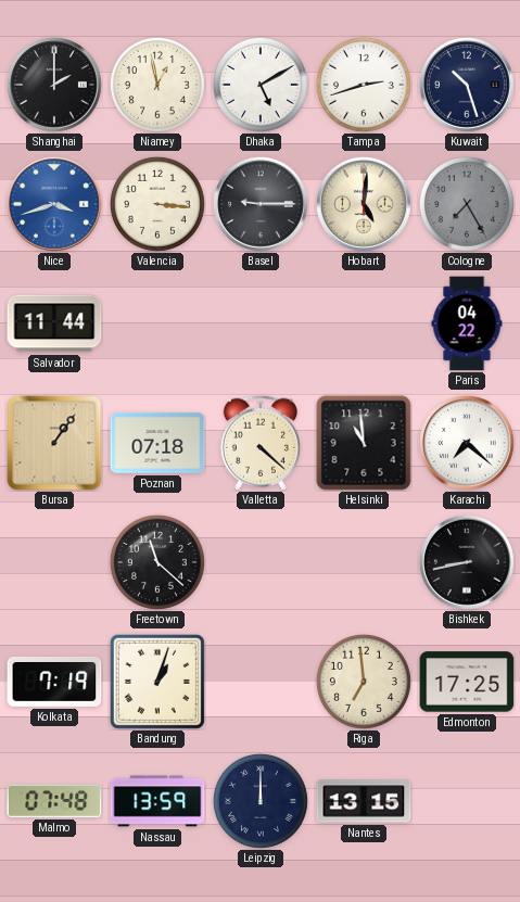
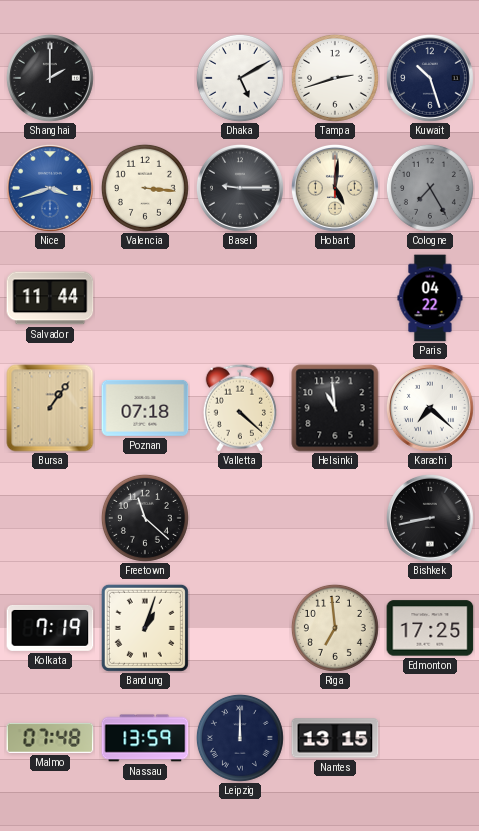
Niamey: 12:58 -> none
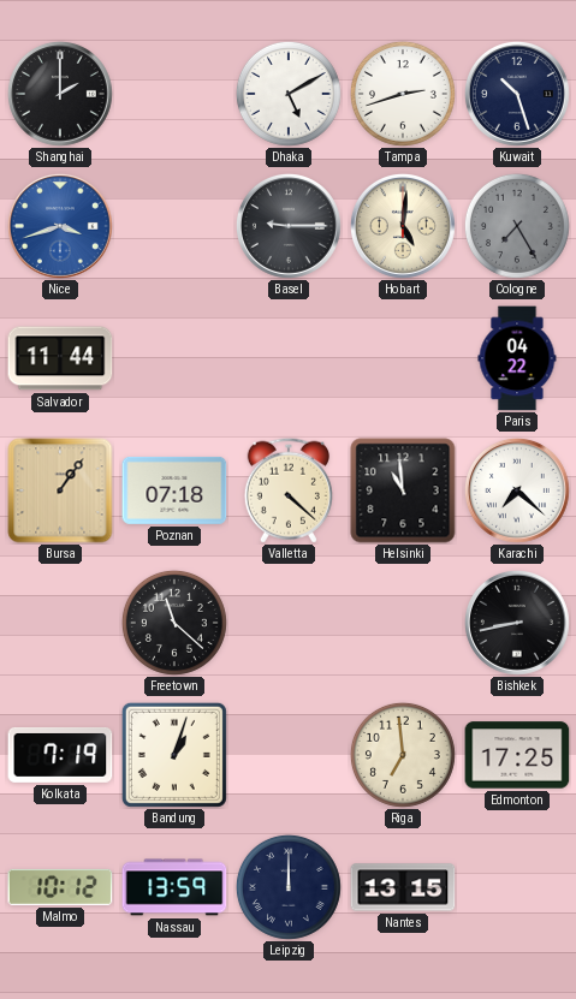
Valencia: 3:16 -> none
Malmo: 07:48 -> 10:12
